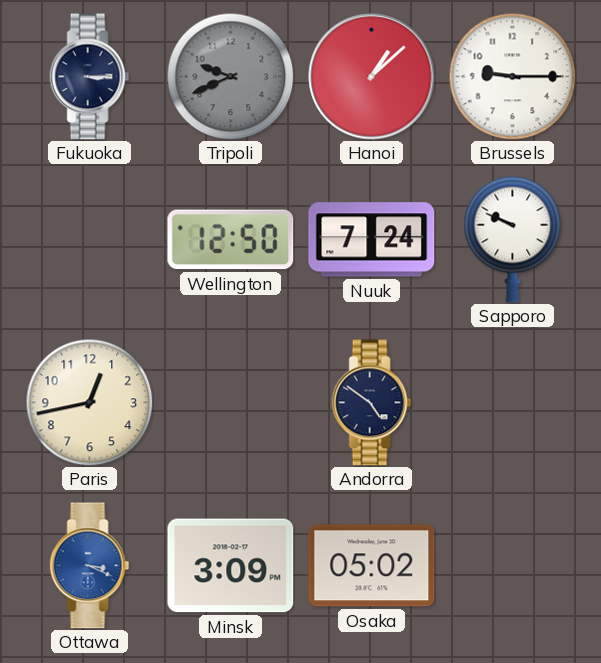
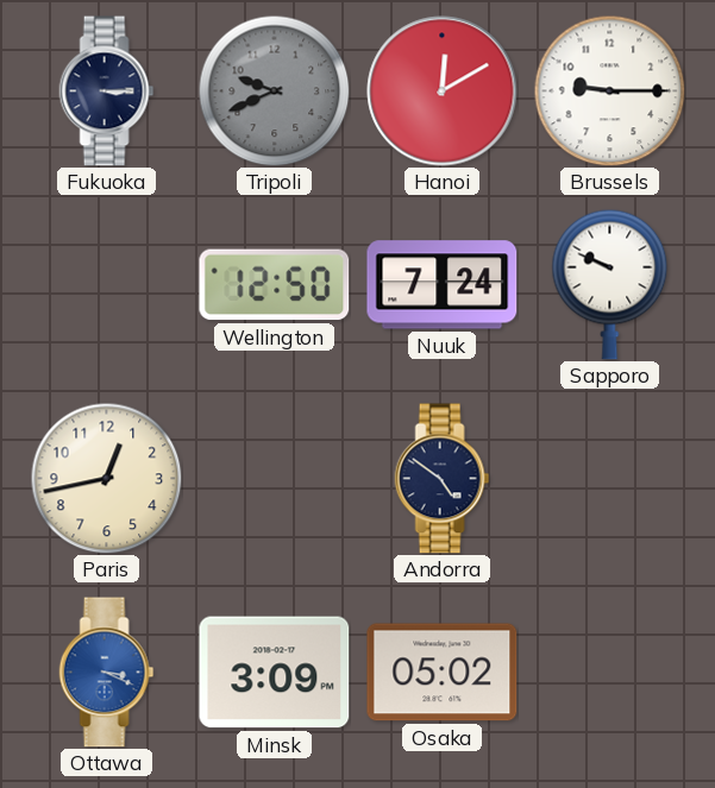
Hanoi: 1:08 -> 12:10
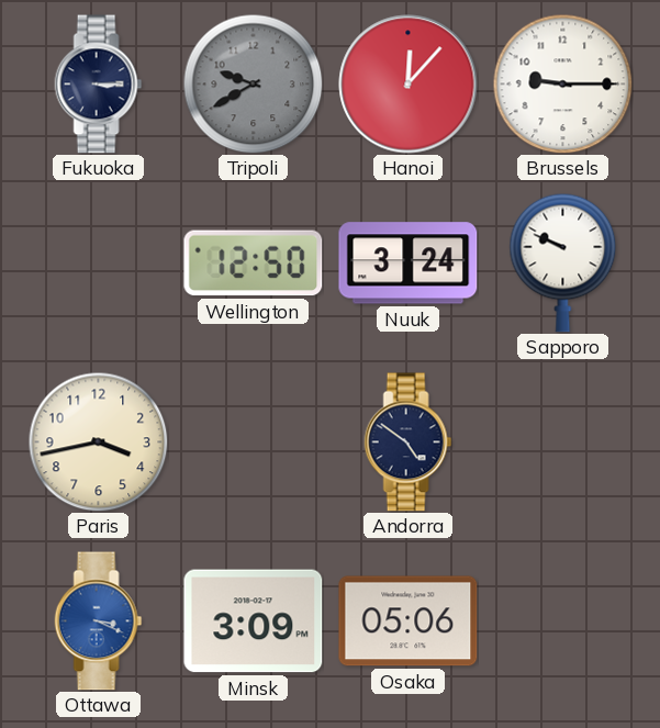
Tripoli: 9:41 -> 9:40
Hanoi: 12:10 -> 12:07
Nuuk: 7:24 -> 3:24
Paris: 12:43 -> 3:43
Osaka: 05:02 -> 05:06
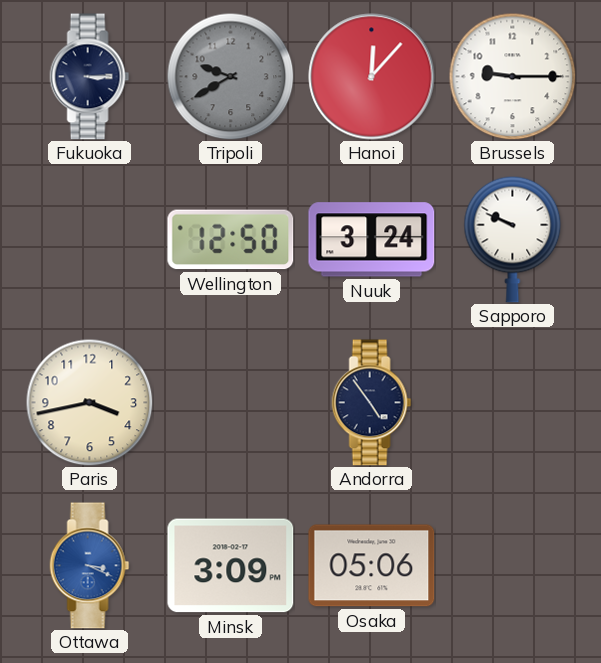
Andorra: 4:51 -> 4:54
